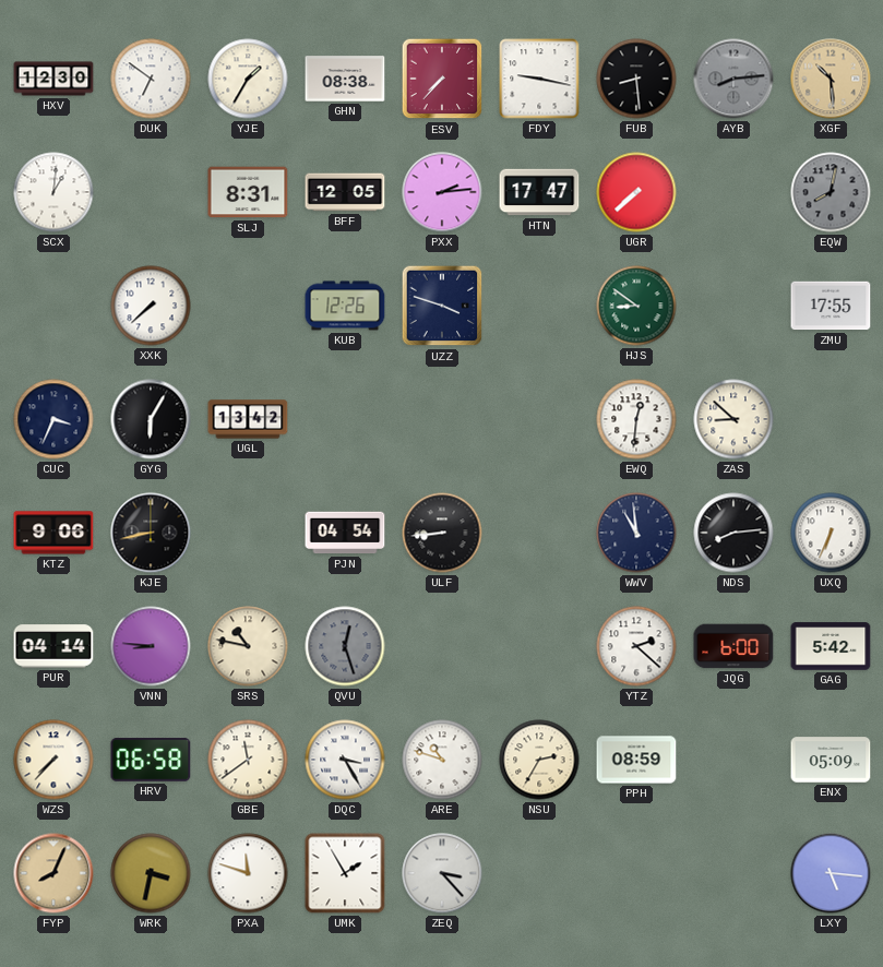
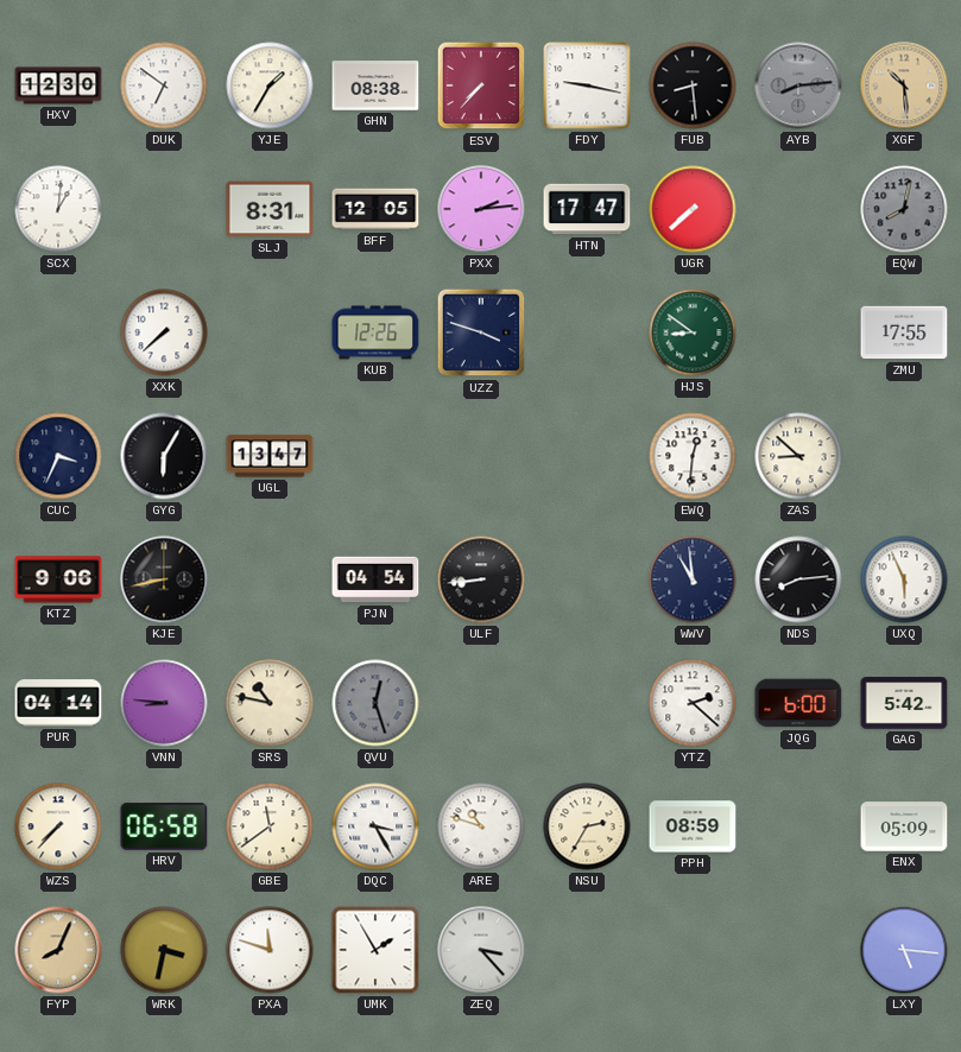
UGL: 13:42 -> 13:47
UXQ: 6:34 -> 5:56
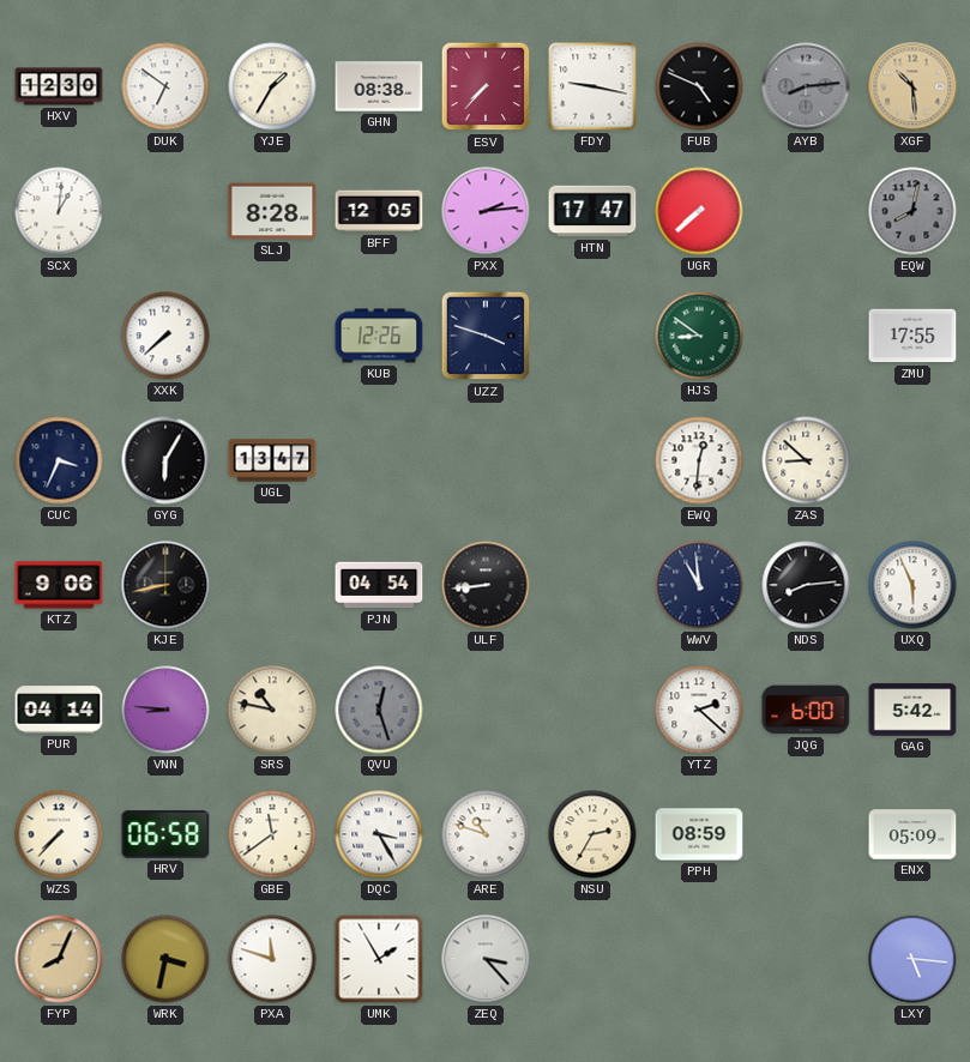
FUB: 8:29 -> 4:49
SLJ: 8:31 -> 8:28
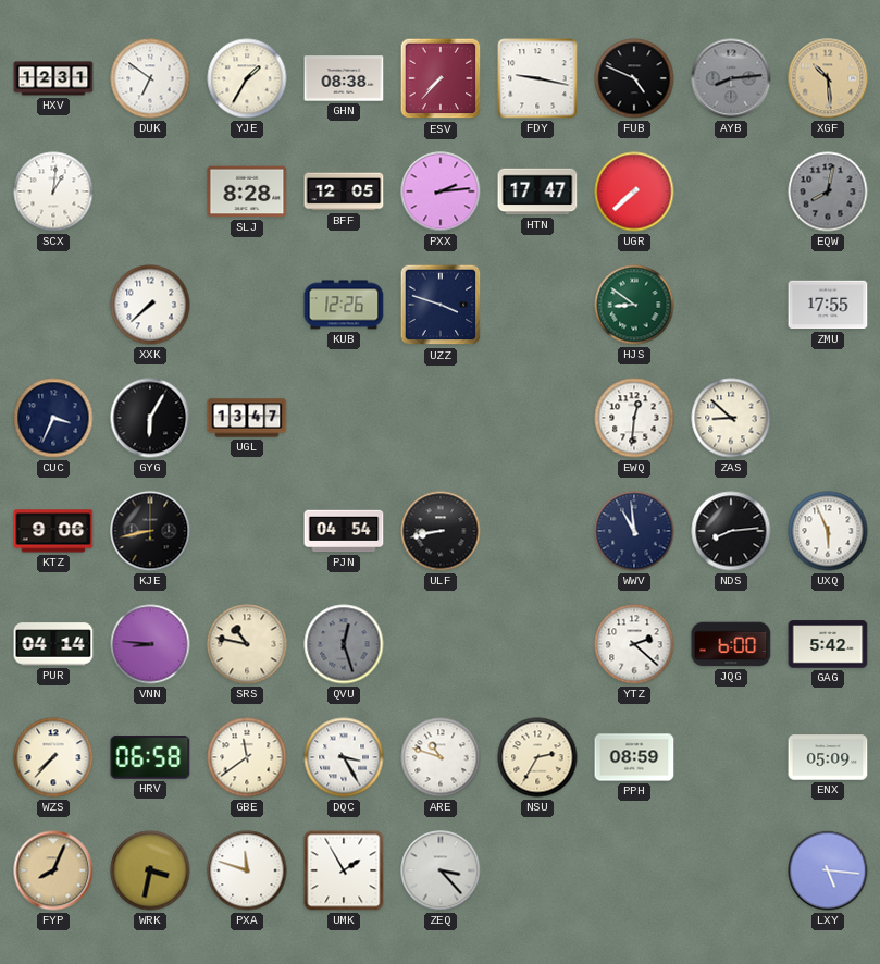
HXV: 12:30 -> 12:31
ULF: 8:44 -> 8:43
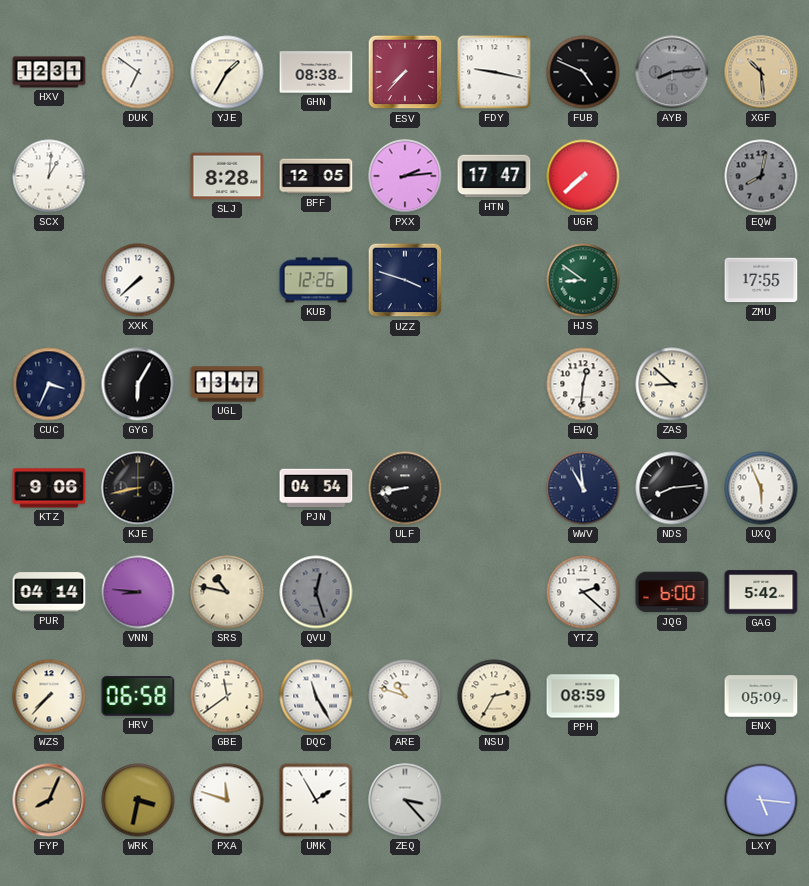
DQC: 3:25 -> 11:25
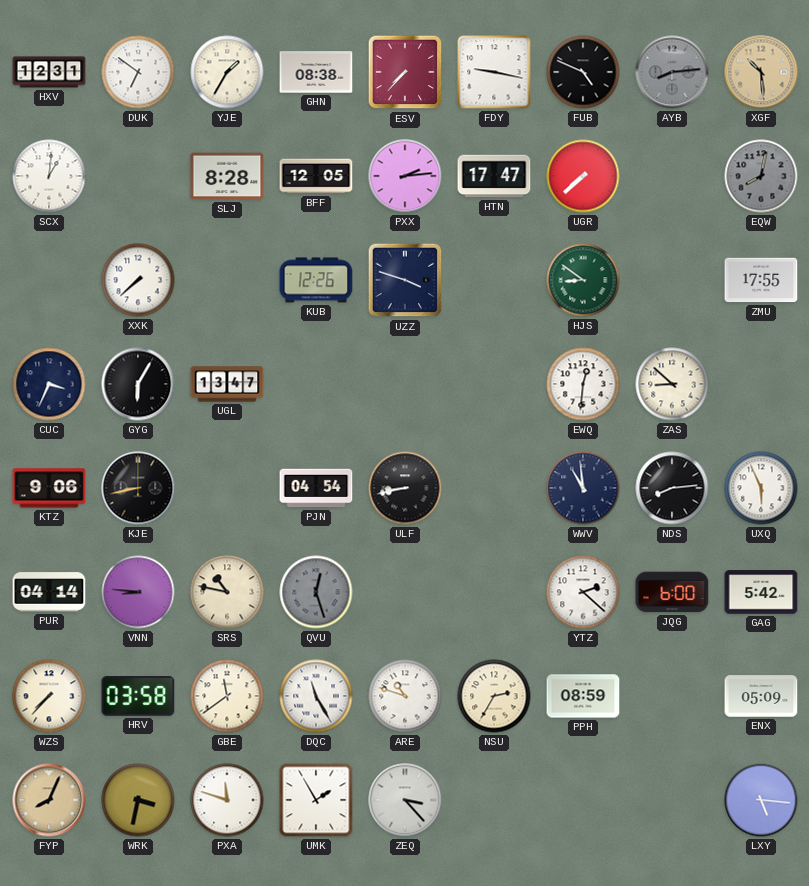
HRV: 06:58 -> 03:58
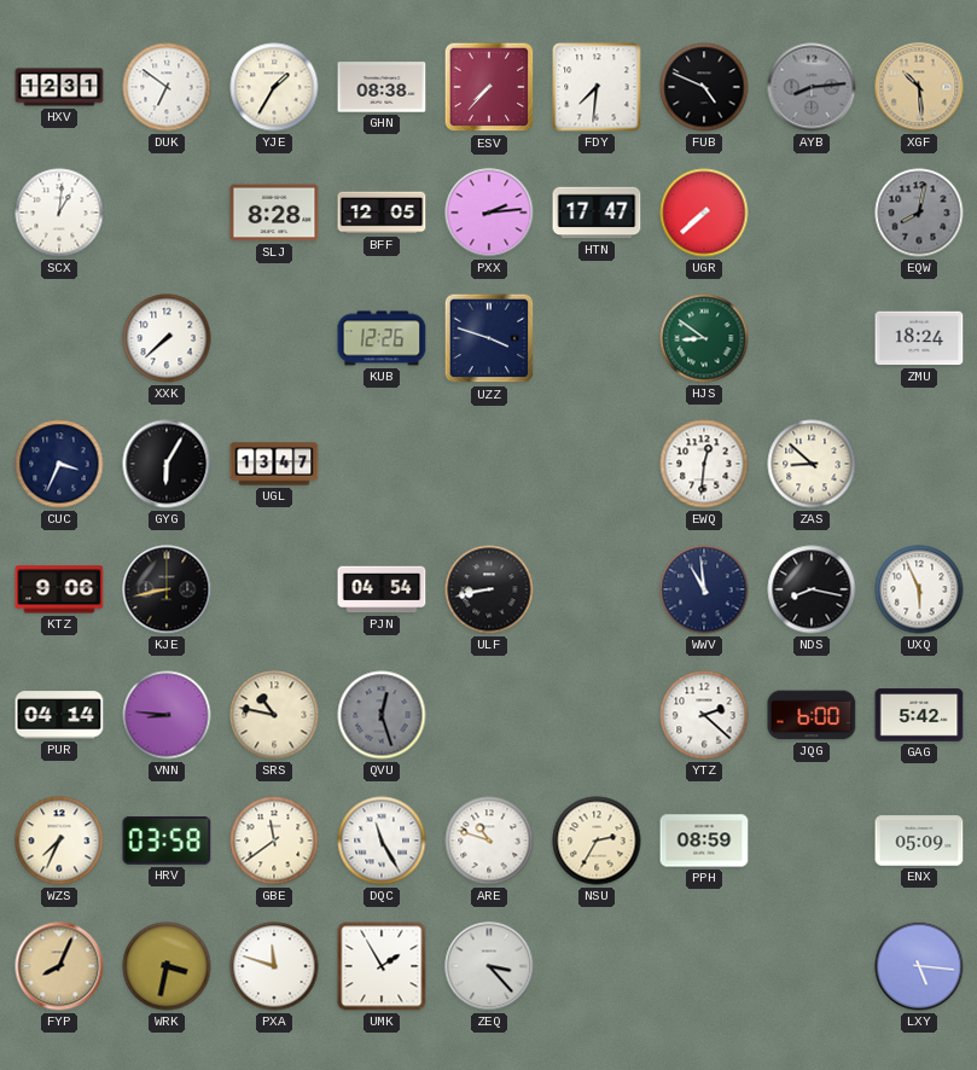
FDY: 9:17 -> 7:31
ZMU: 17:55 -> 18:24
NDS: 8:14 -> 8:17
WZS: 7:37 -> 7:34
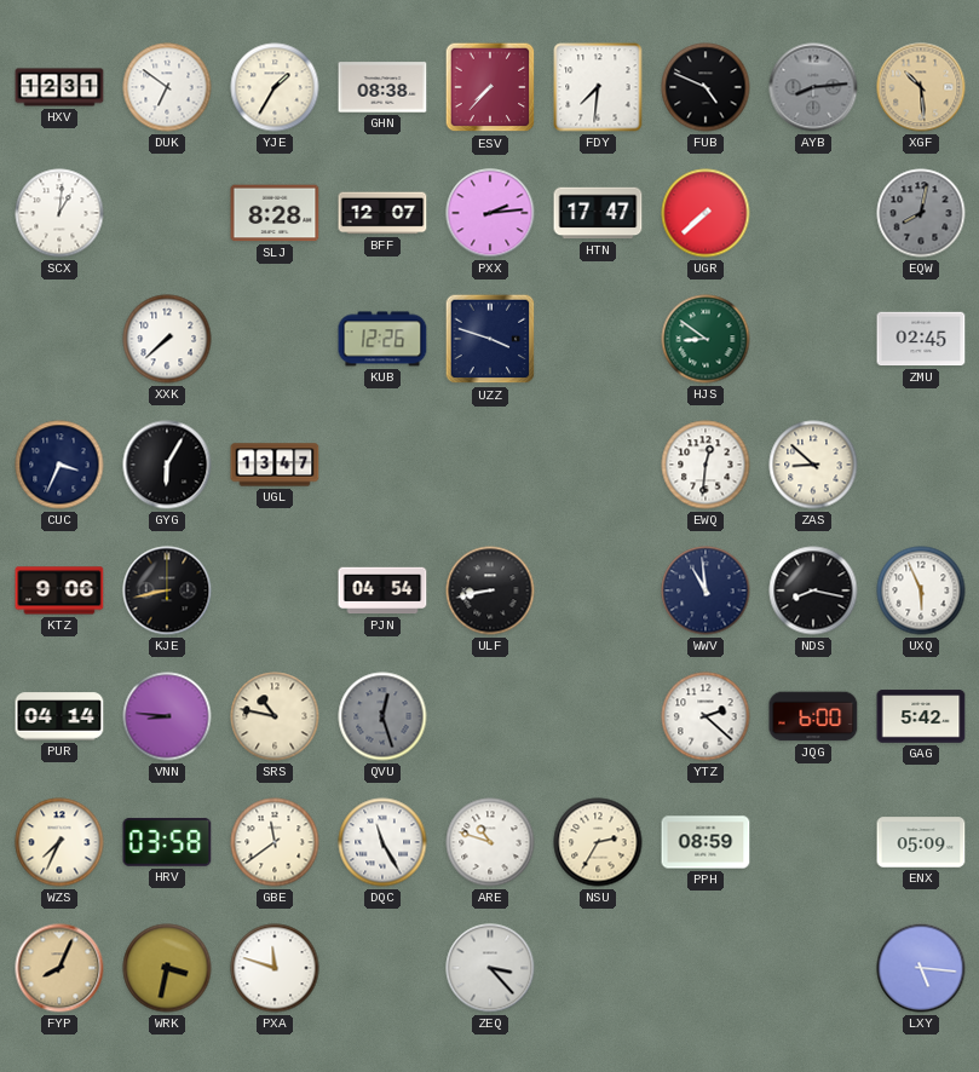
BFF: 12:05 -> 12:07
ZMU: 18:24 -> 02:45
UMK: 1:55 -> none
